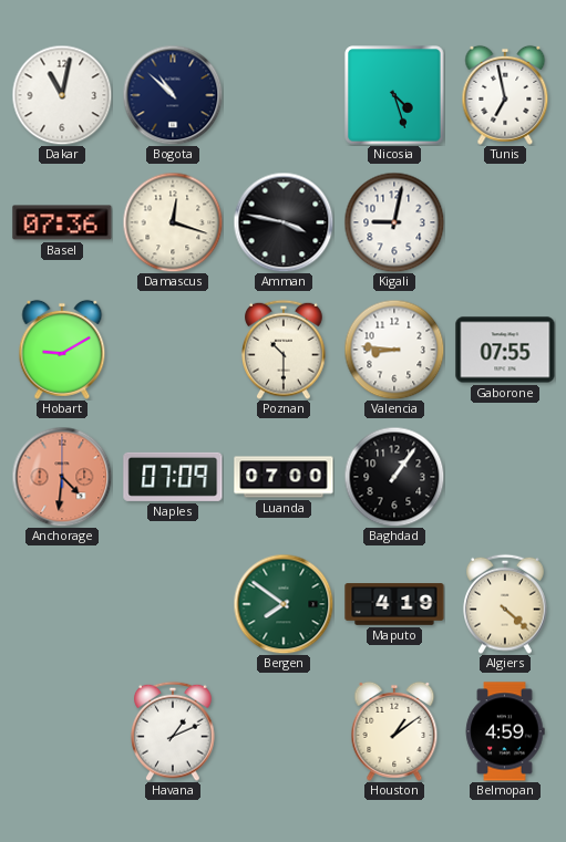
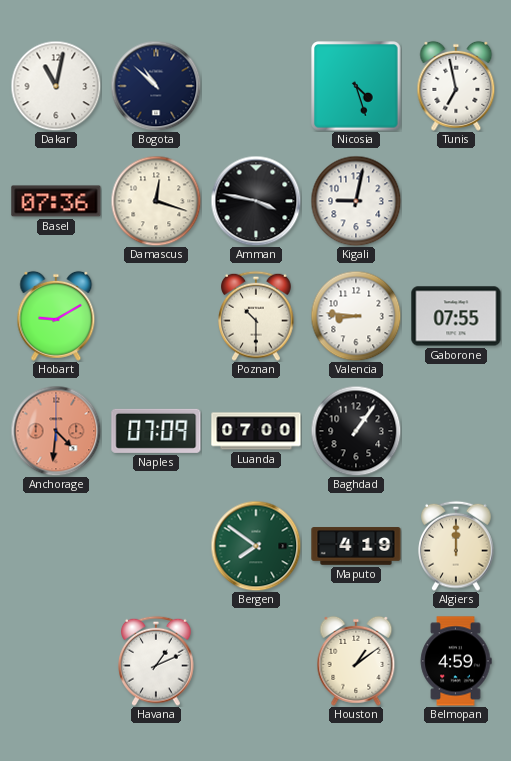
Algiers: 4:22 -> 12:00
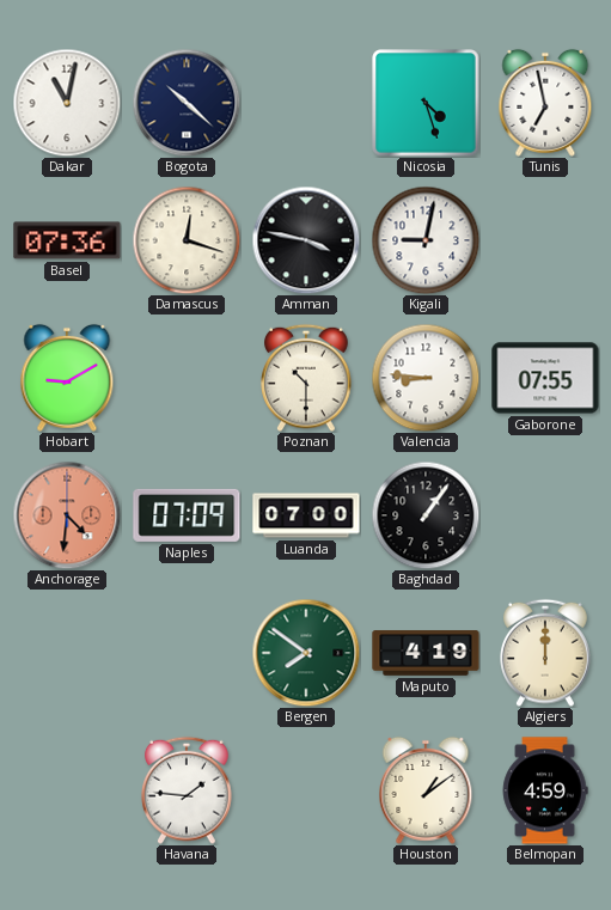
Bogota: 10:52 -> 10:22
Havana: 1:11 -> 1:46
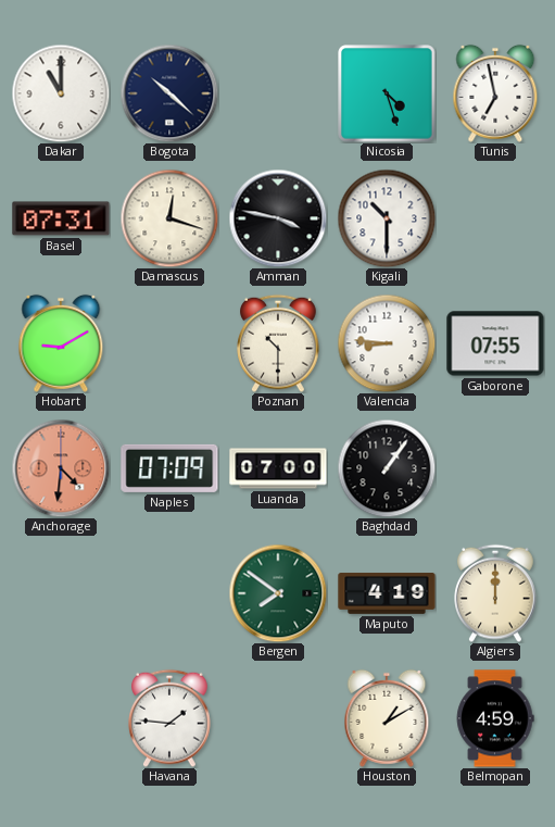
Dakar: 11:02 -> 11:00
Basel: 07:36 -> 07:31
Kigali: 9:02 -> 10:30
Houston: 1:09 -> 1:10
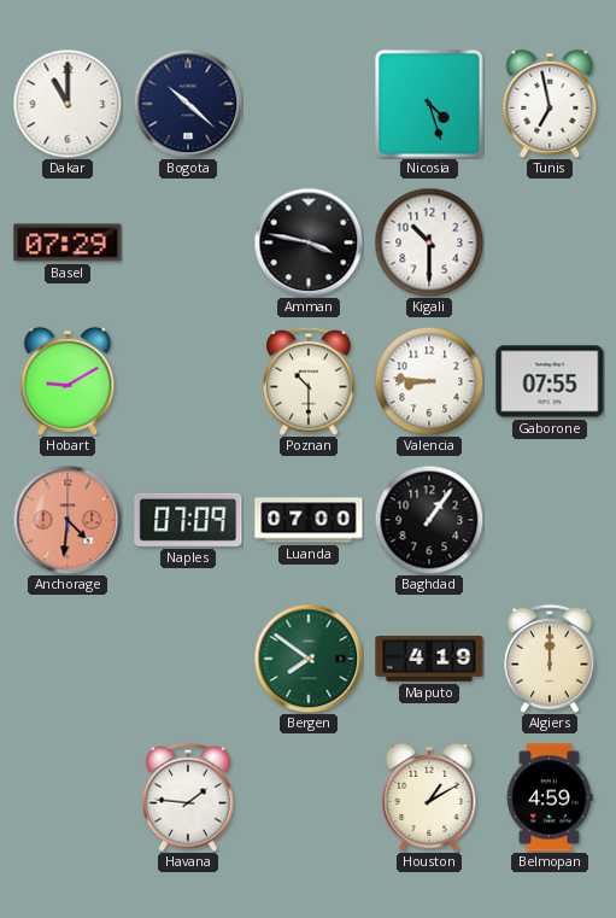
Basel: 07:31 -> 07:29
Damascus: 12:18 -> none
